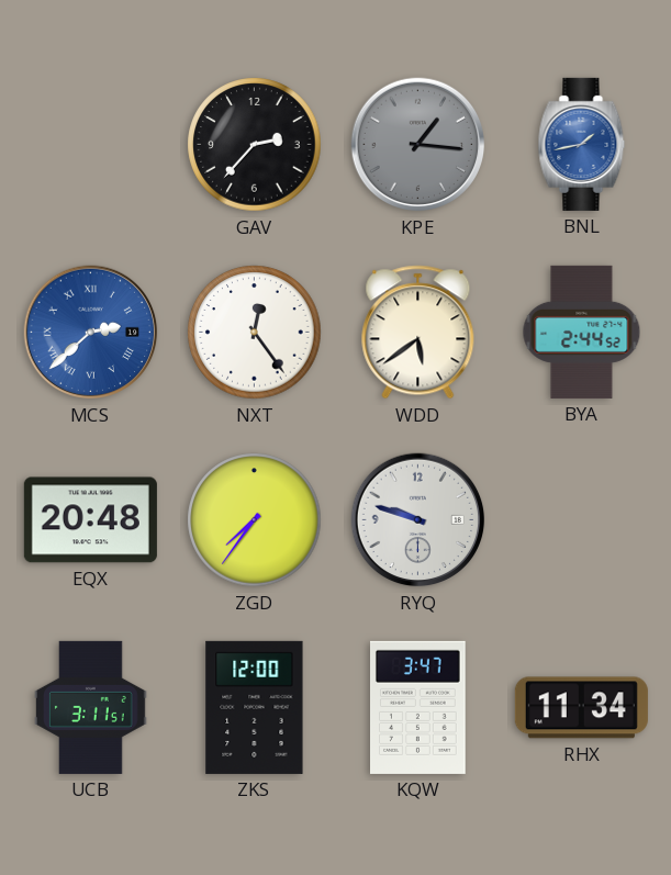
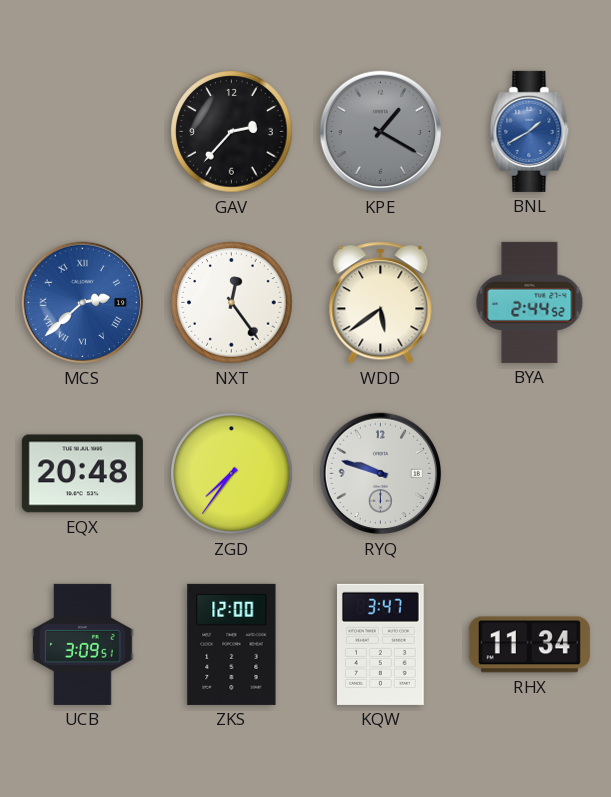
KPE: 1:16 -> 1:20
BNL: 1:43 -> 1:40
UCB: 3:11 -> 3:09
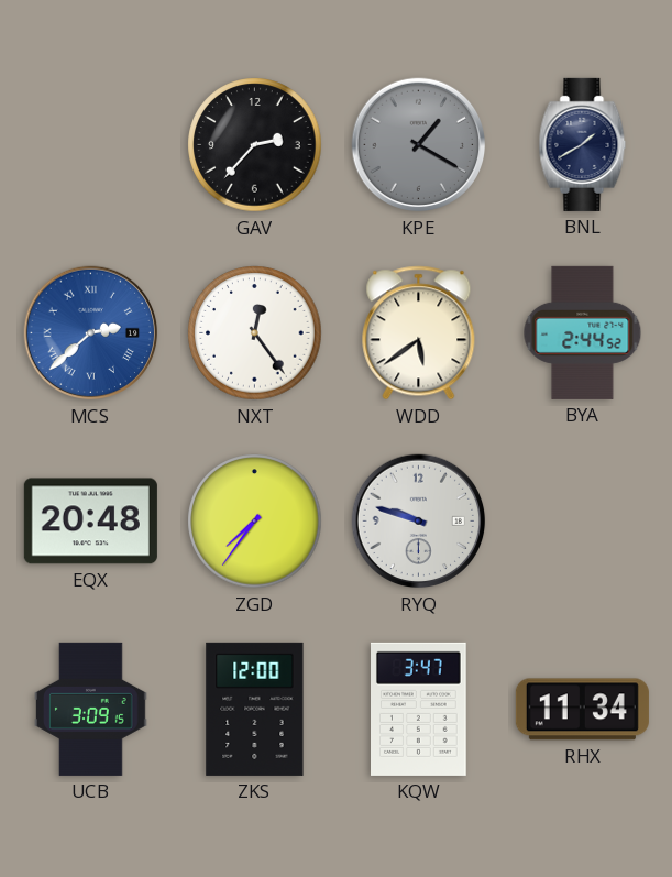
BNL dial: blue -> navy
UCB: 3:09:51 -> 3:09:15
